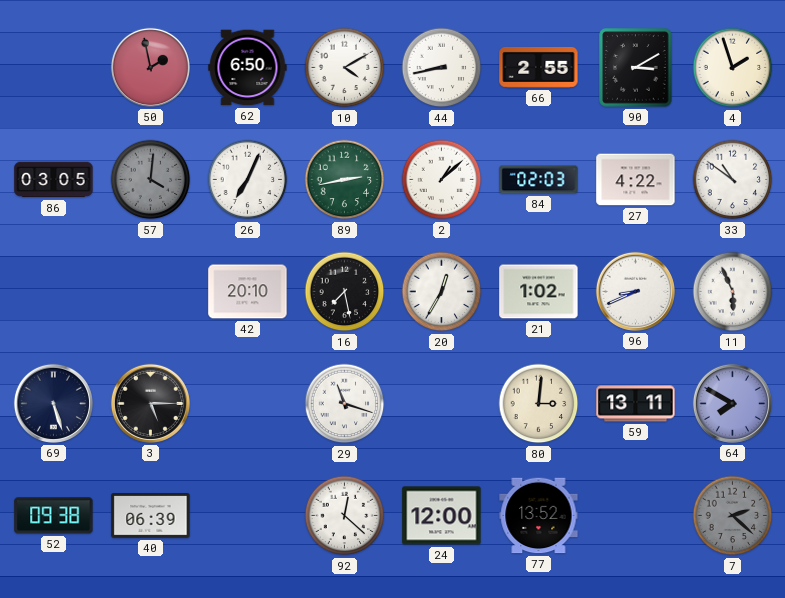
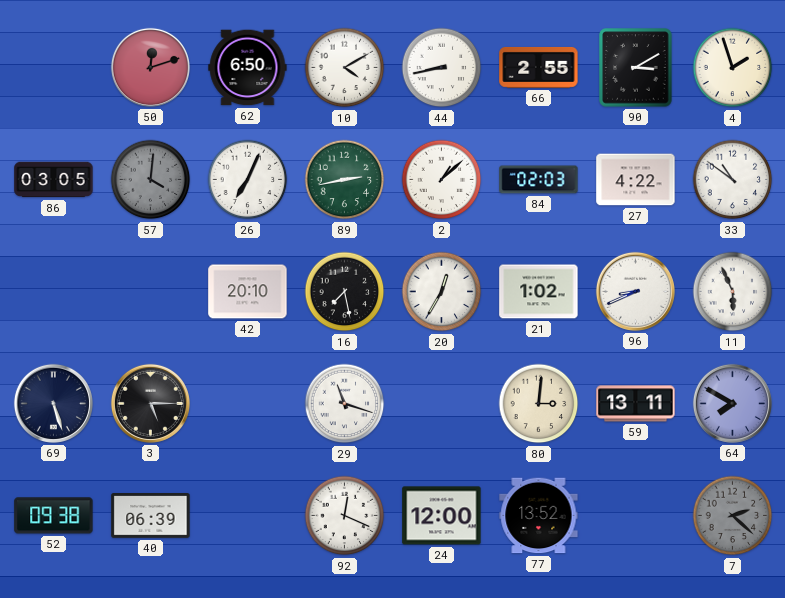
50: 1:58 -> 12:12
92: 12:22 -> 12:19
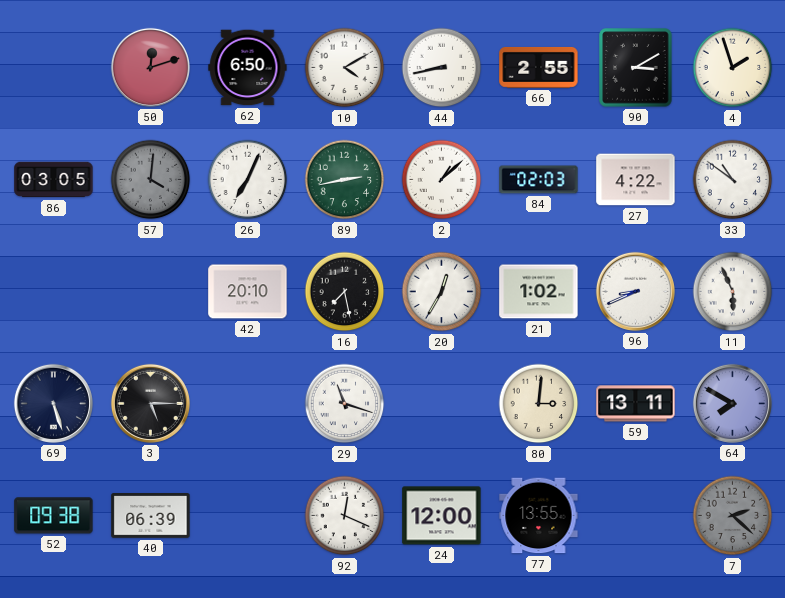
77: 13:52 -> 13:55
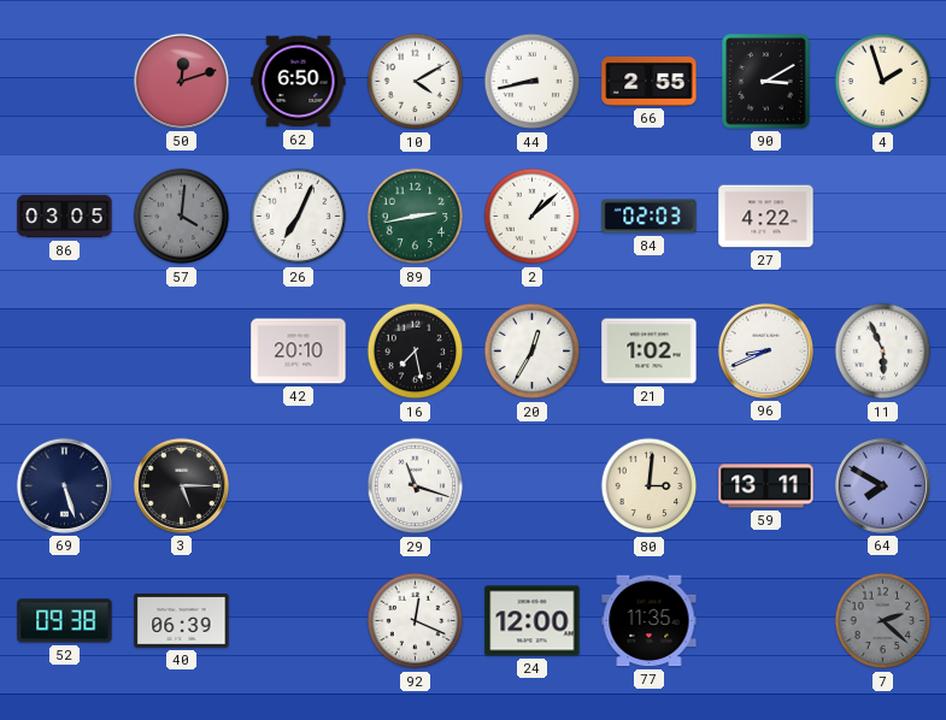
33: 10:51 -> none
77: 13:55 -> 11:35
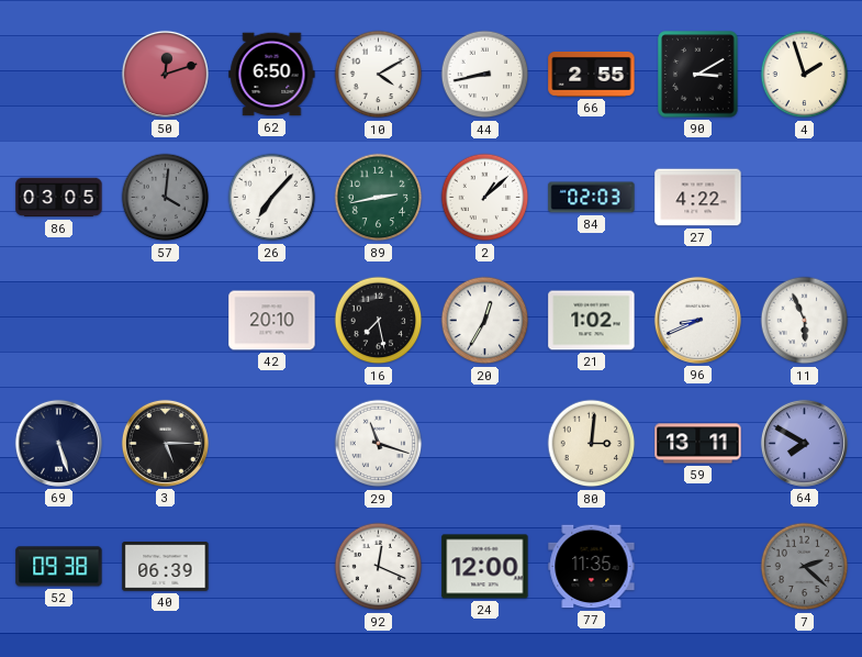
26: 7:04 -> 7:07
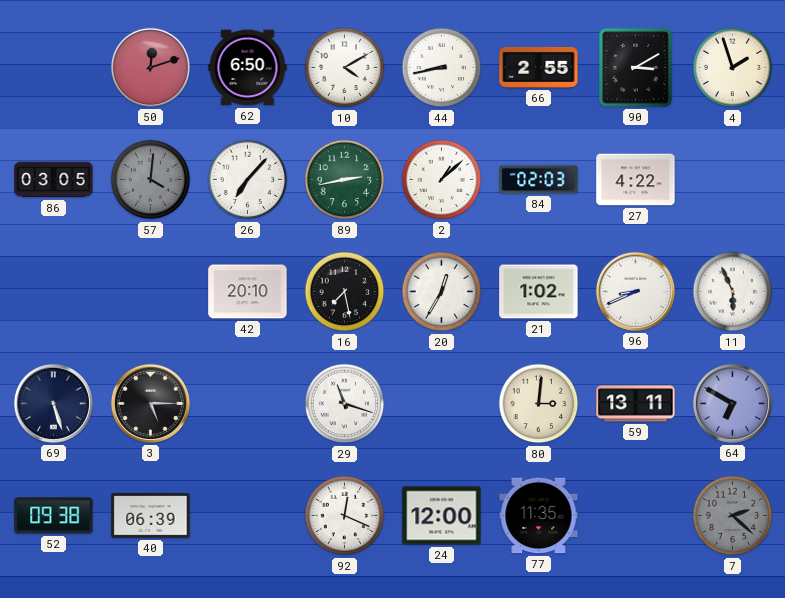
64: 7:50 -> 6:50
